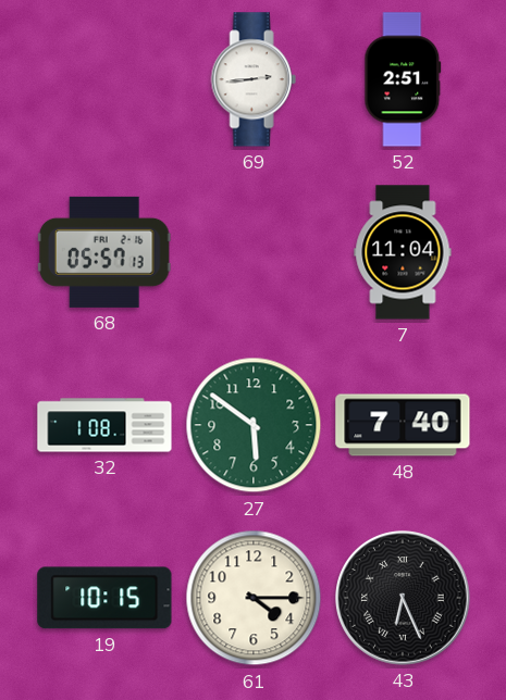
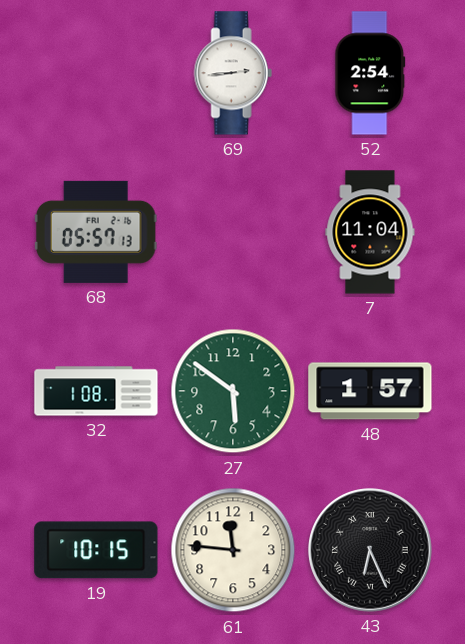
52: 2:51 -> 2:54
48: 7:40 -> 1:57
61: 4:15 -> 11:46
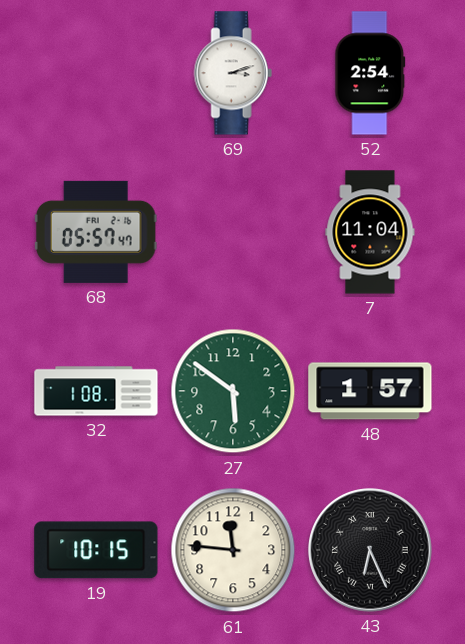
69: 2:44 -> 3:12
68: 05:57:13 -> 05:57:47
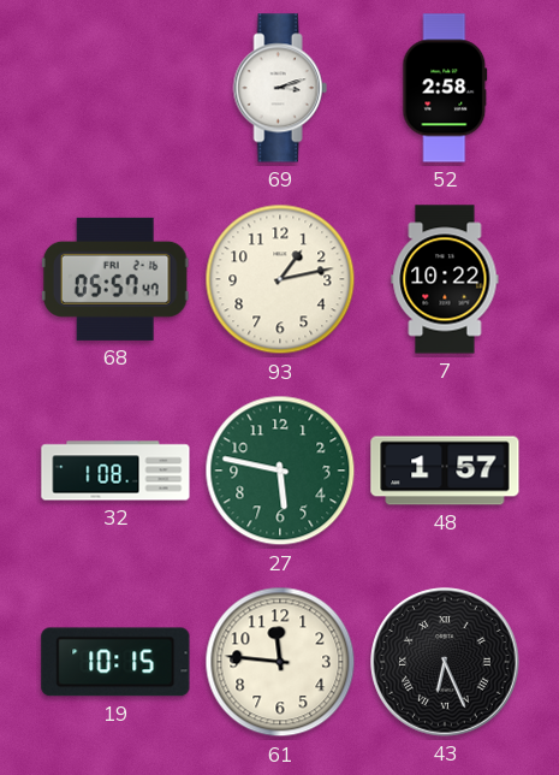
52: 2:54 -> 2:58
93: none -> 1:13
7: 11:04 -> 10:22
27: 5:51 -> 5:47
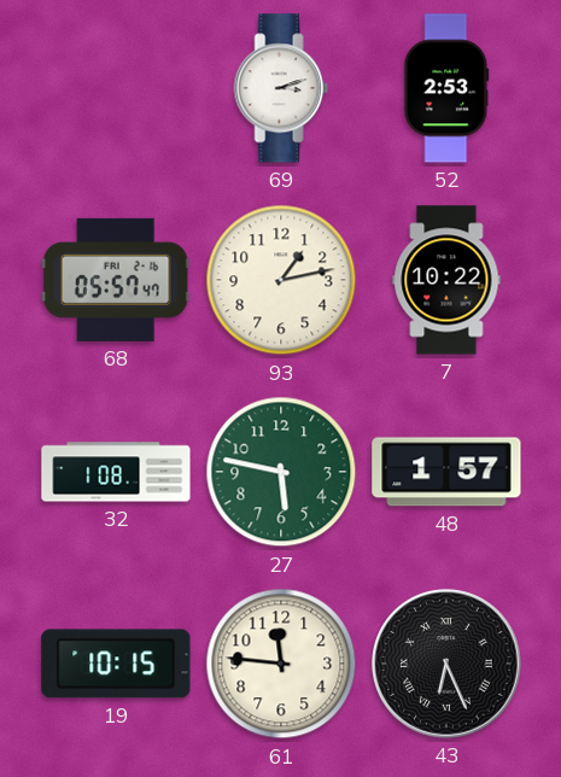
52: 2:58 -> 2:53
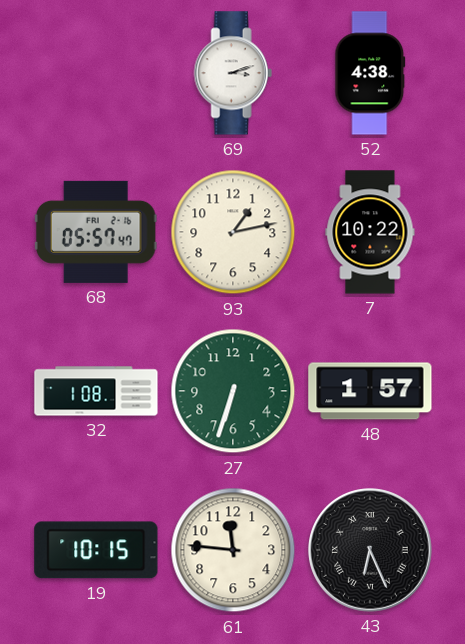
52: 2:53 -> 4:38
27: 5:47 -> 6:33
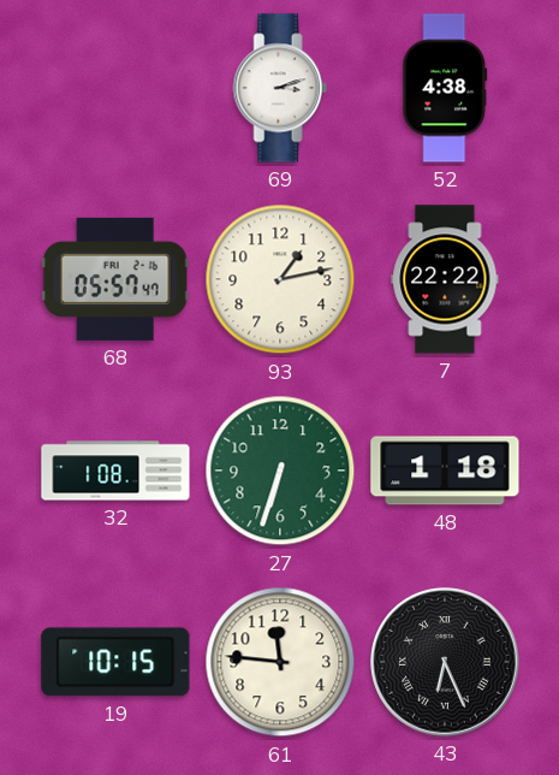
7: 10:22 -> 22:22
48: 1:57 -> 1:18
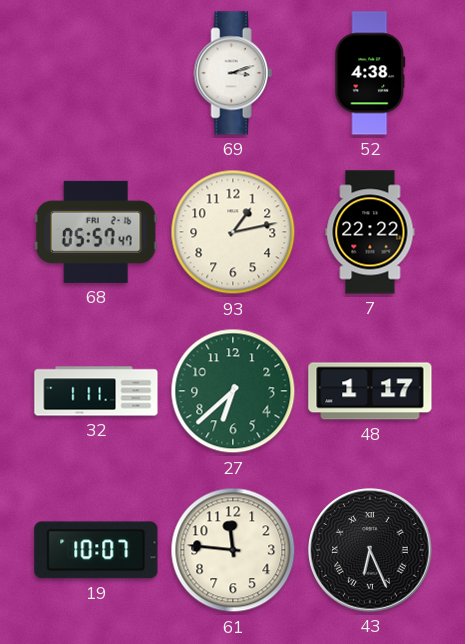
32: 1:08 -> 1:11
27: 6:33 -> 6:38
48: 1:18 -> 1:17
19: 10:15 -> 10:07
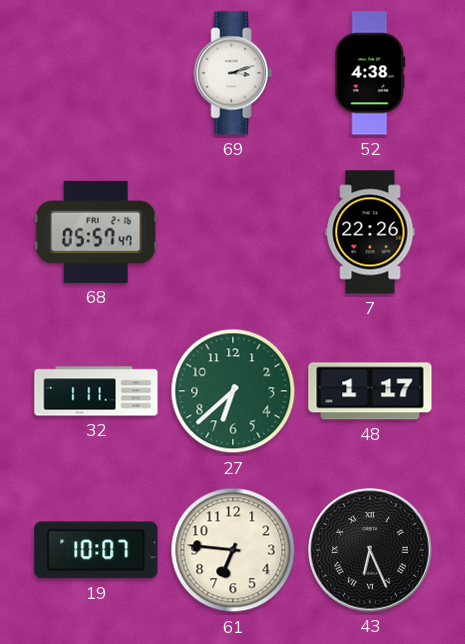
93: 1:13 -> none
7: 22:22 -> 22:26
61: 11:46 -> 6:46
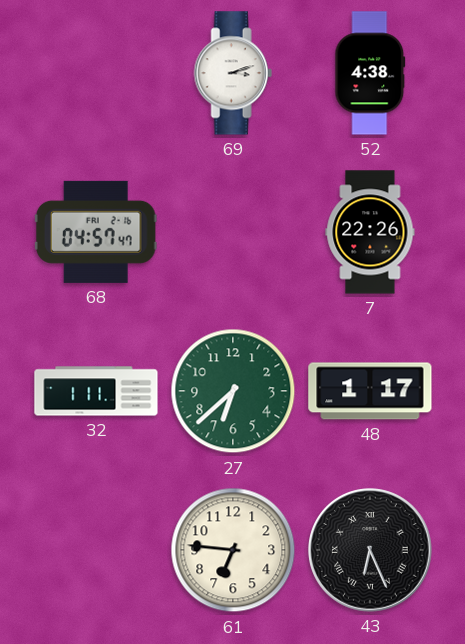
68: 05:57 -> 04:57
19: 10:07 -> none
